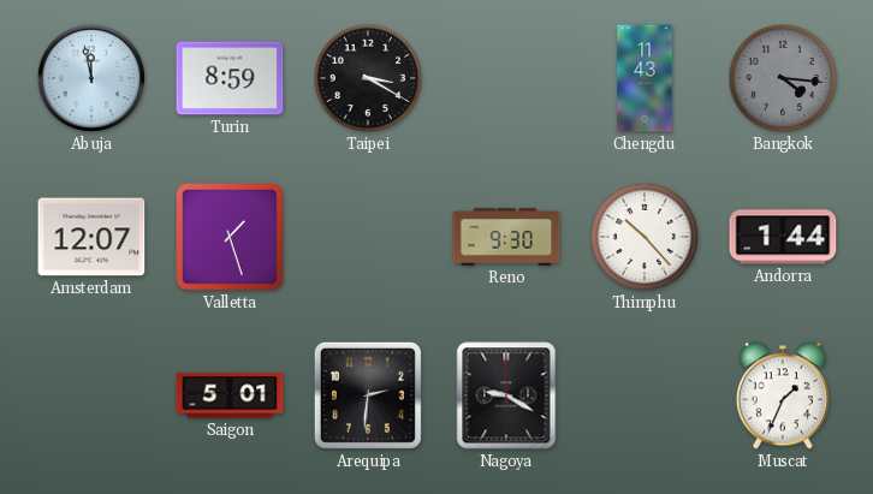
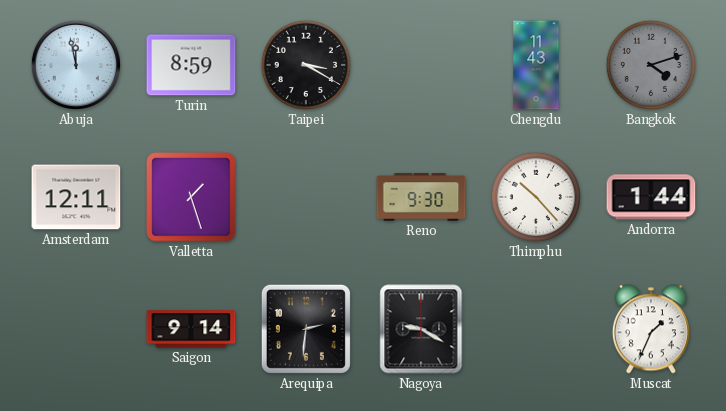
Bangkok: 4:16 -> 4:12
Amsterdam: 12:07 -> 12:11
Saigon: 5:01 -> 9:14
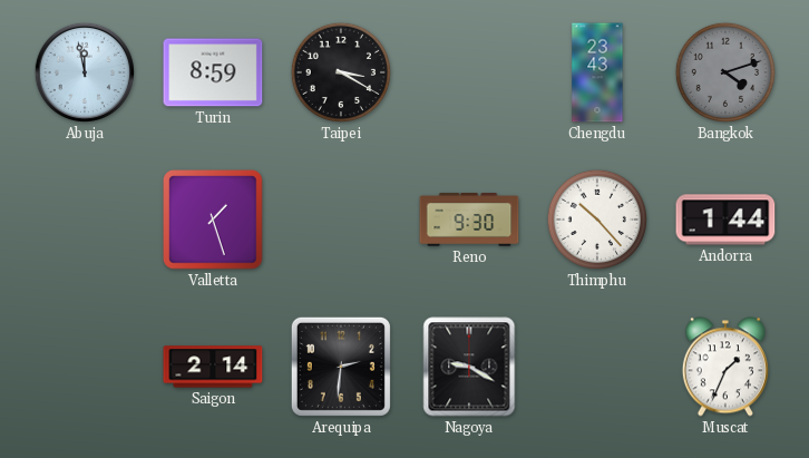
Chengdu: 11:43 -> 23:43
Amsterdam: 12:11 -> none
Saigon: 9:14 -> 2:14
